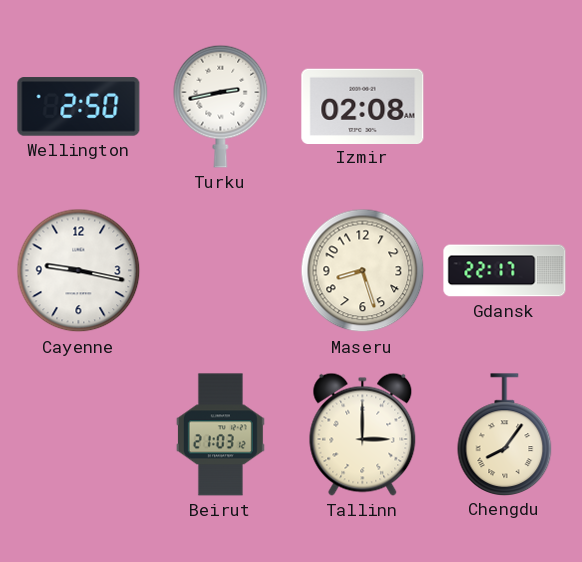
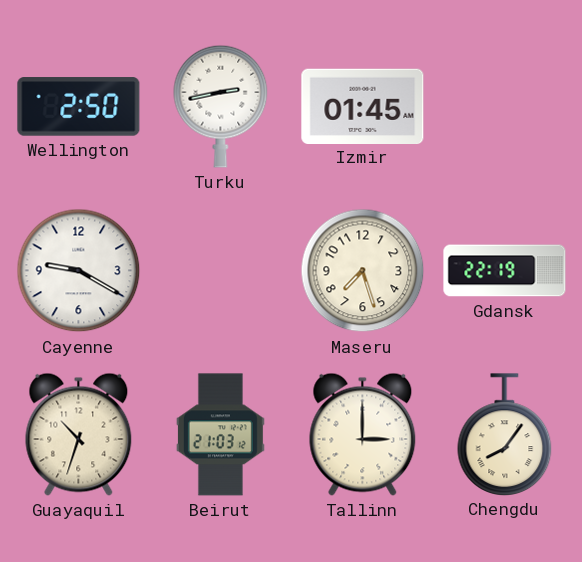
Izmir: 02:08 -> 01:45
Cayenne: 9:17 -> 9:20
Maseru: 8:27 -> 7:27
Gdansk: 22:17 -> 22:19
Guayaquil: none -> 10:33
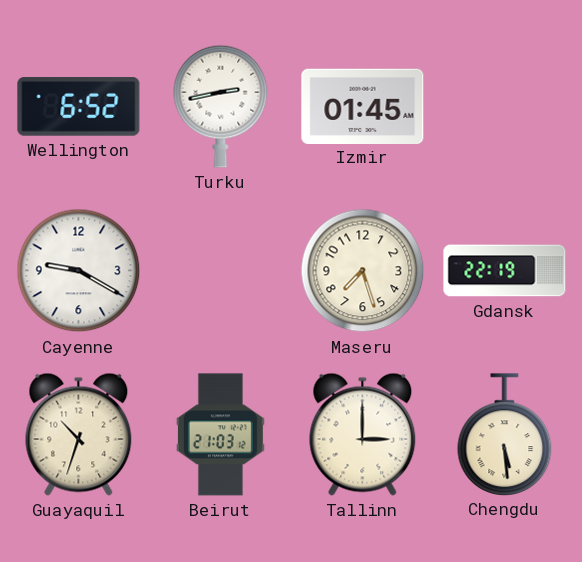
Wellington: 2:50 -> 6:52
Chengdu: 8:06 -> 5:29
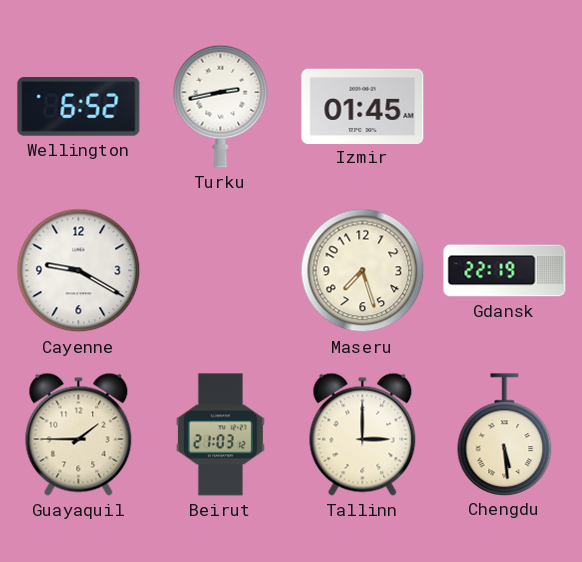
Guayaquil: 10:33 -> 1:45
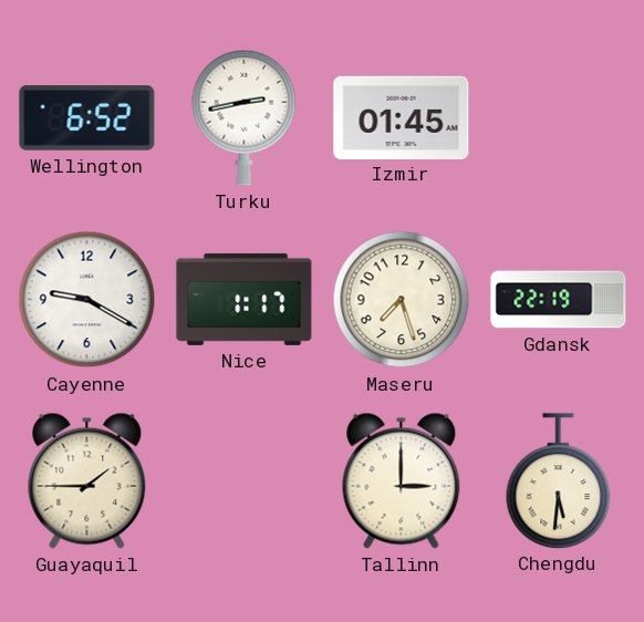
Nice: none -> 1:17
Beirut: 21:03 -> none
Chengdu: 5:29 -> 5:31
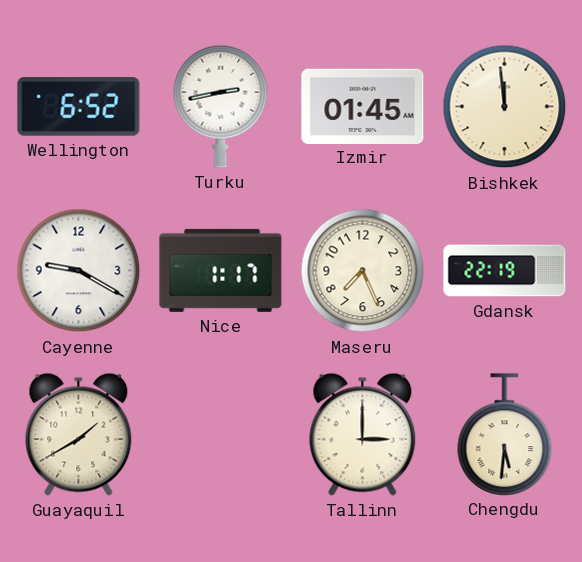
Bishkek: none -> 11:59
Maseru: 7:27 -> 7:26
Guayaquil: 1:45 -> 1:40
